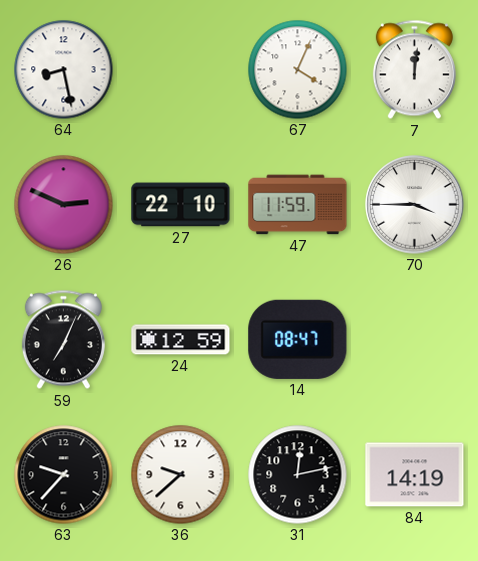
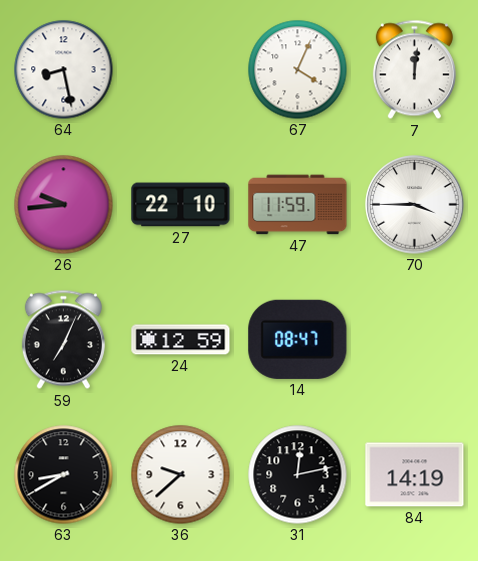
26: 2:49 -> 9:44
63: 9:37 -> 8:40
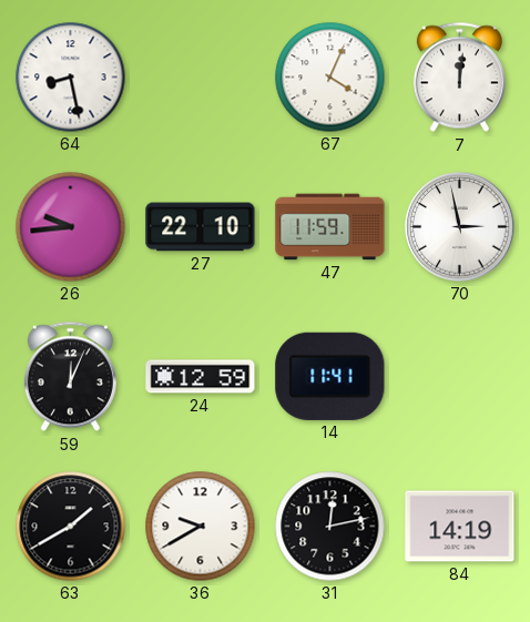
70: 3:45 -> 2:58
59: 7:04 -> 12:04
14: 08:47 -> 11:41
63: 8:40 -> 1:40
36: 9:38 -> 9:40
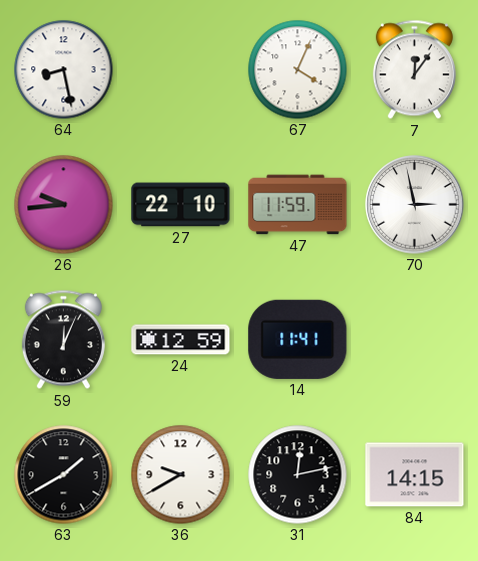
7: 12:01 -> 12:06
84: 14:19 -> 14:15
